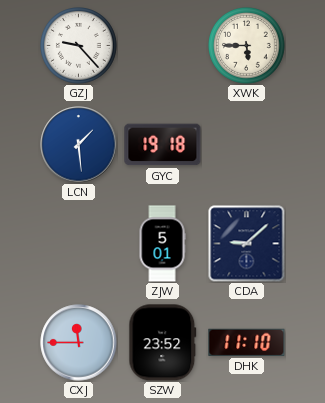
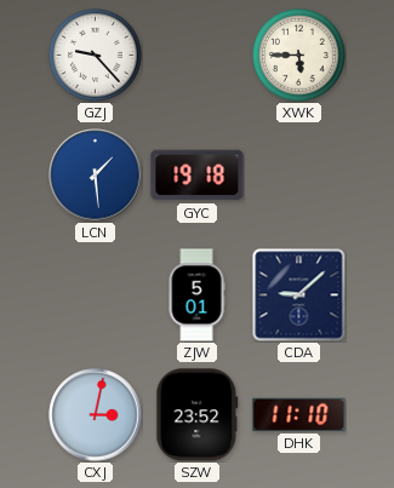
CXJ: 11:45 -> 3:02
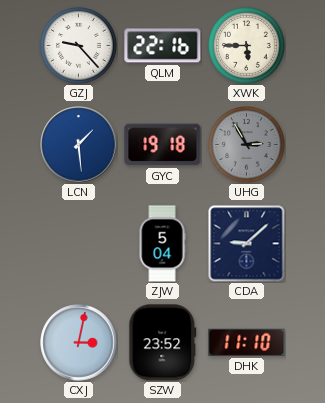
QLM: none -> 22:16
UHG: none -> 2:55
ZJW: 5:01 -> 5:04
